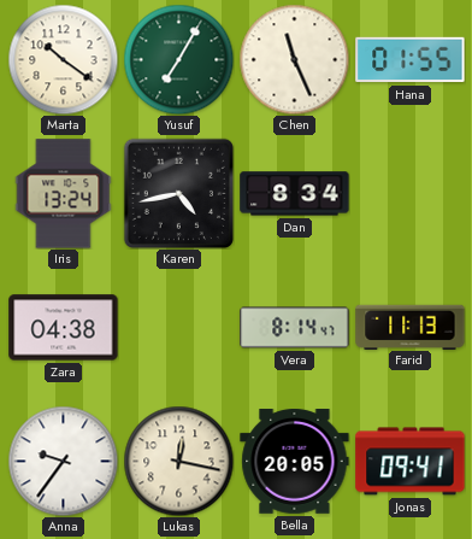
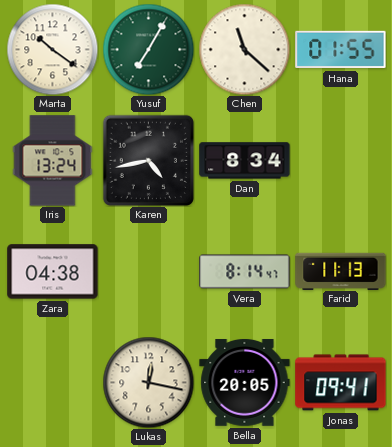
Chen: 11:26 -> 11:22
Anna: 9:36 -> none
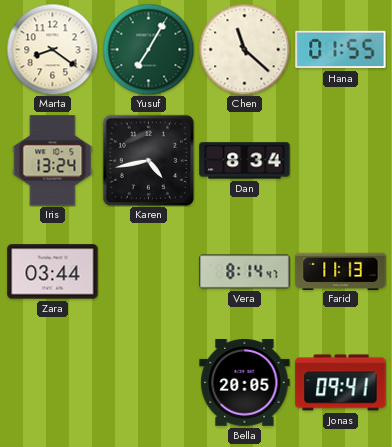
Marta: 10:21 -> 8:21
Zara: 04:38 -> 03:44
Lukas: 12:17 -> none
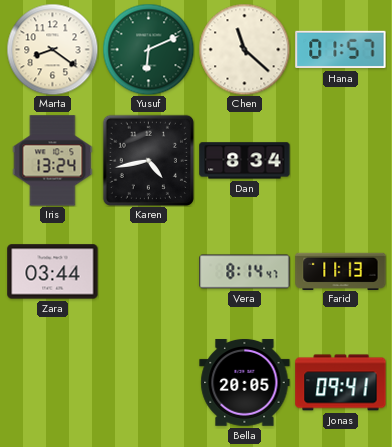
Yusuf: 7:05 -> 6:11
Hana: 01:55 -> 01:57
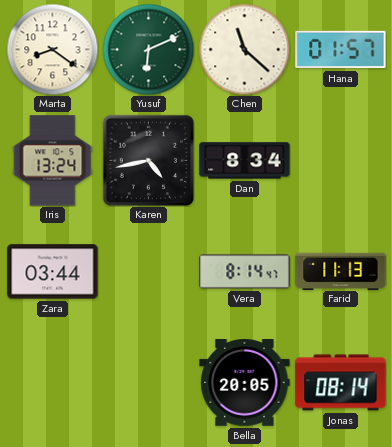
Jonas: 09:41 -> 08:14
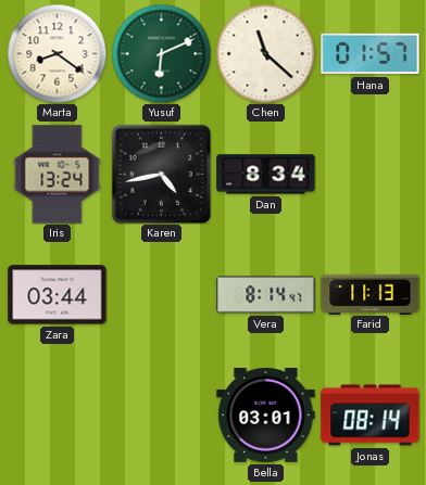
Bella: 20:05 -> 03:01
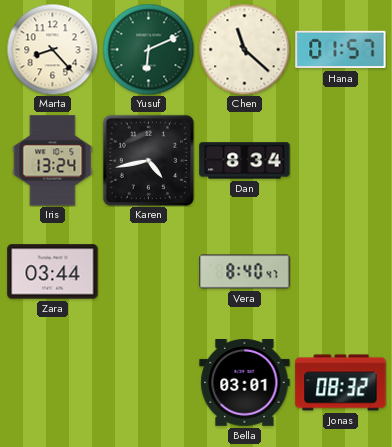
Marta: 8:21 -> 8:23
Vera: 8:14 -> 8:40
Farid: 11:13 -> none
Jonas: 08:14 -> 08:32
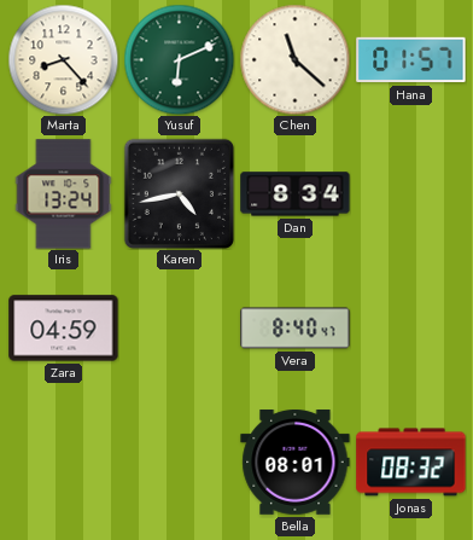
Zara: 03:44 -> 04:59
Bella: 03:01 -> 08:01
